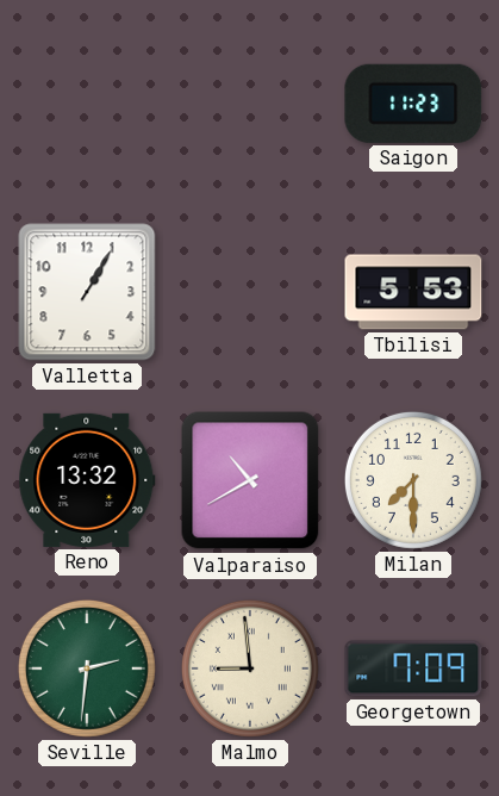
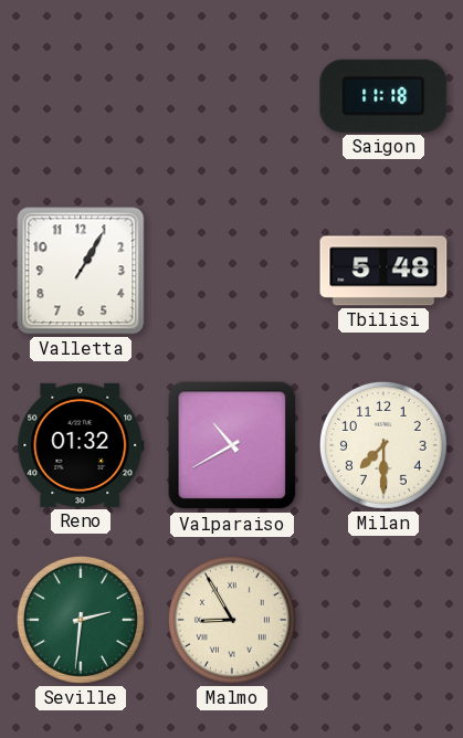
Saigon: 11:23 -> 11:18
Tbilisi: 5:53 -> 5:48
Reno: 13:32 -> 01:32
Malmo: 8:59 -> 8:55
Georgetown: 7:09 -> none
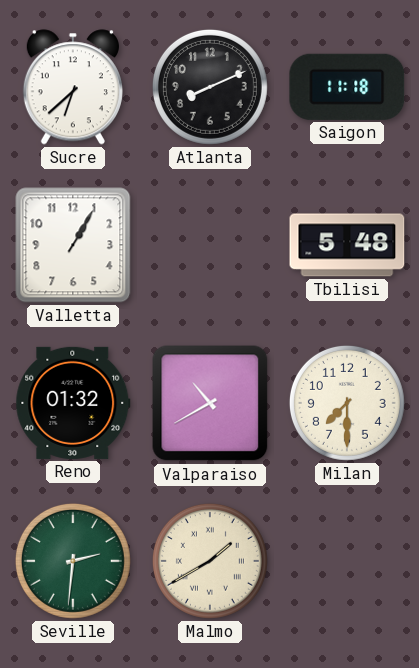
Sucre: none -> 6:38
Atlanta: none -> 8:11
Malmo: 8:55 -> 1:40
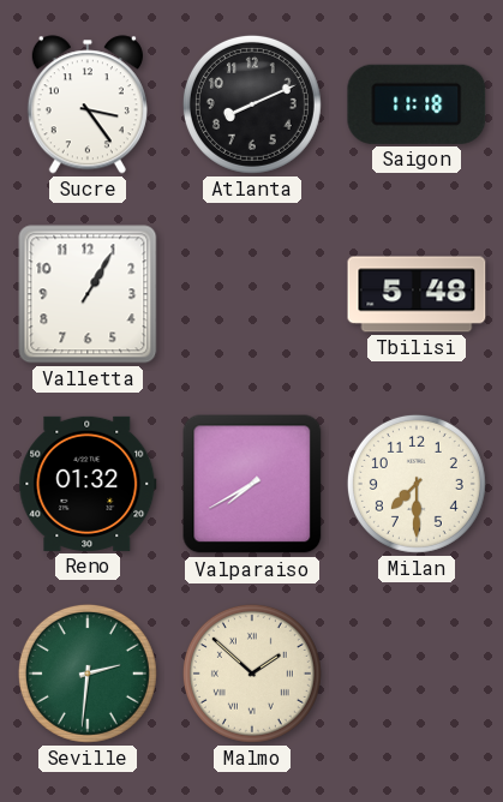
Sucre: 6:38 -> 3:24
Valparaiso: 10:40 -> 7:40
Malmo: 1:40 -> 1:52
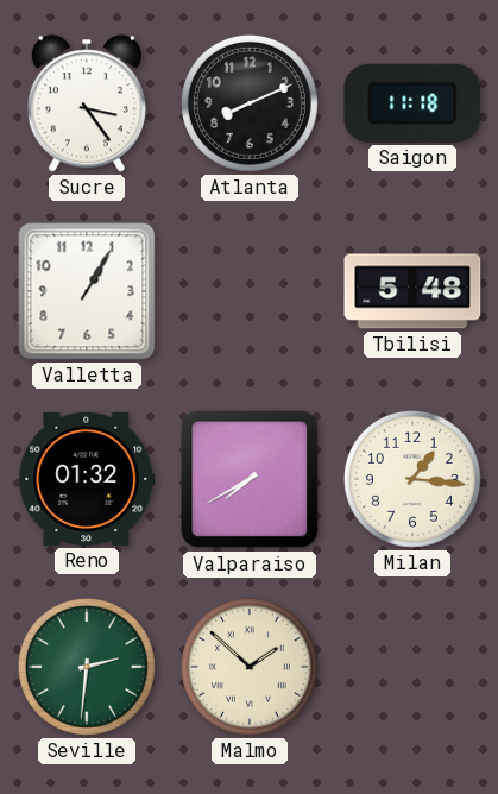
Milan: 7:30 -> 1:16
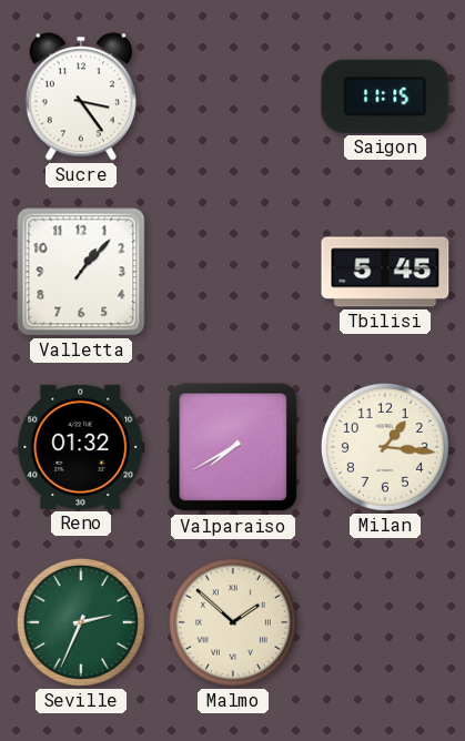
Atlanta: 8:11 -> none
Saigon: 11:18 -> 11:15
Valletta: 1:05 -> 1:07
Tbilisi: 5:48 -> 5:45
Seville: 2:31 -> 2:34
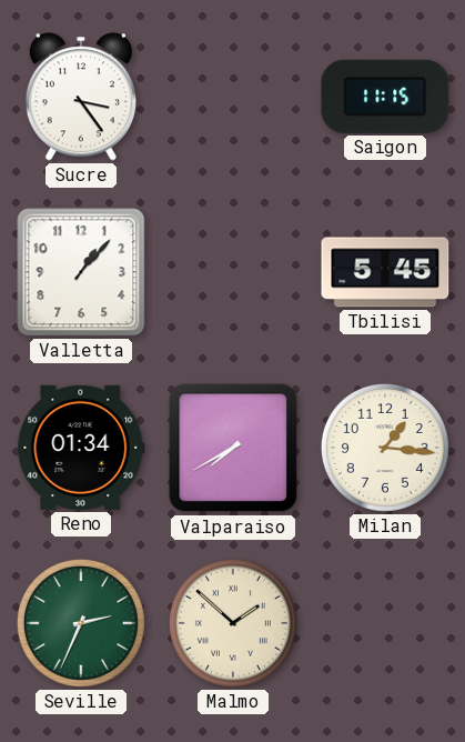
Reno: 01:32 -> 01:34
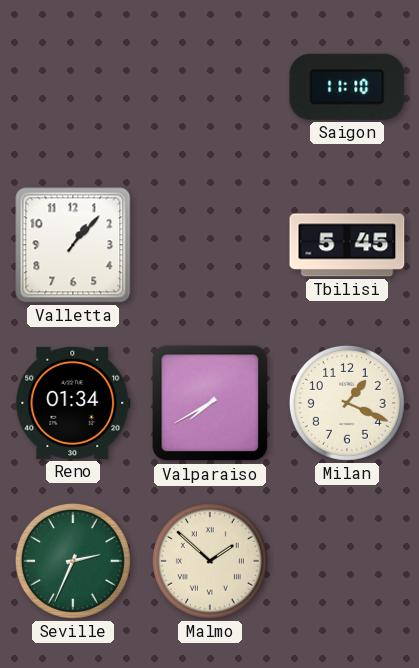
Sucre: 3:24 -> none
Saigon: 11:15 -> 11:10
Milan: 1:16 -> 1:19
